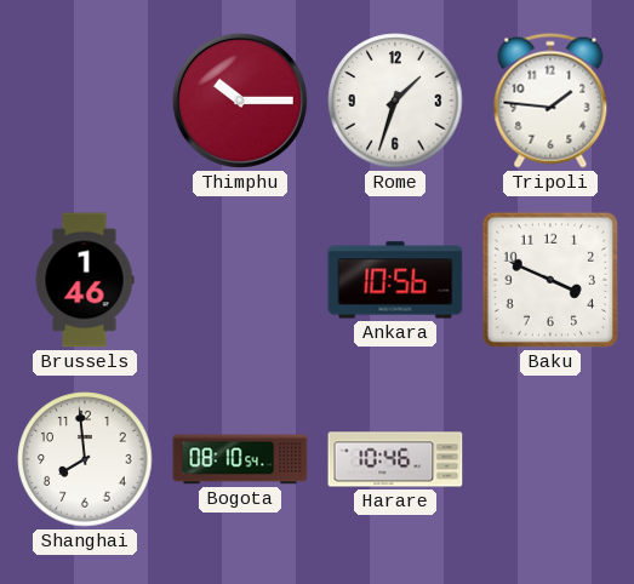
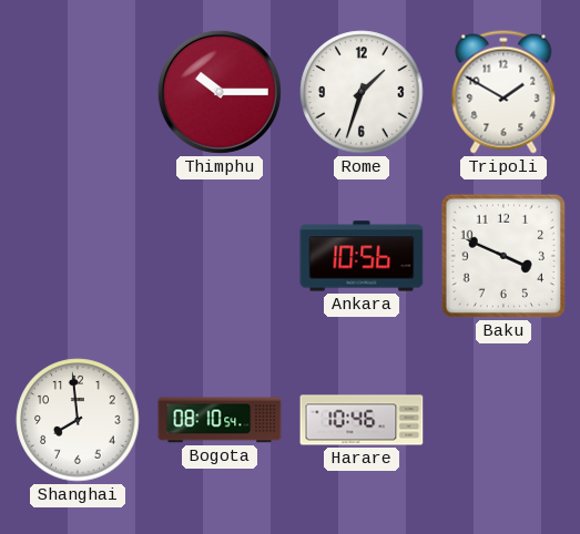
Tripoli: 1:46 -> 1:50
Brussels: 1:46 -> none
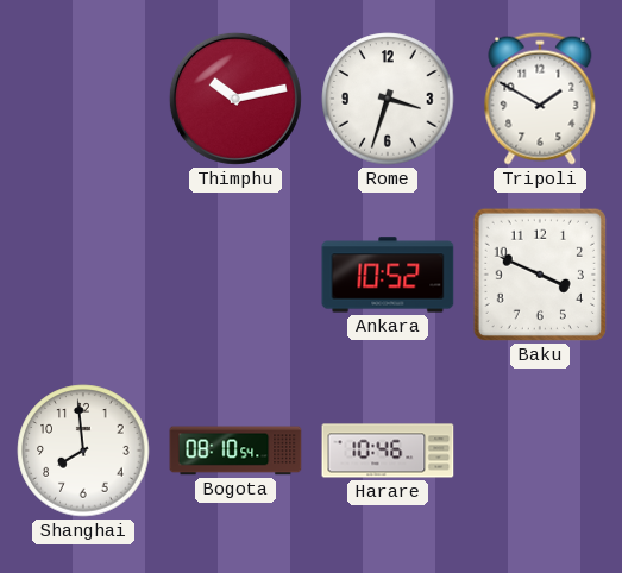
Thimphu: 10:15 -> 10:13
Rome: 1:33 -> 3:33
Ankara: 10:56 -> 10:52
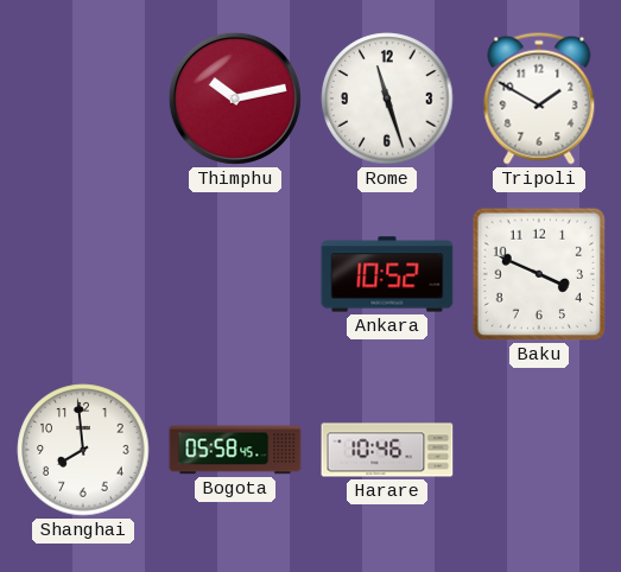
Rome: 3:33 -> 11:27
Bogota: 08:10 -> 05:58
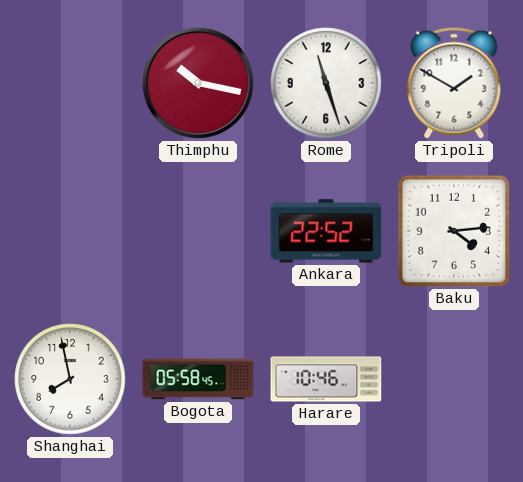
Thimphu: 10:13 -> 10:17
Ankara: 10:52 -> 22:52
Baku: 3:49 -> 4:14
Shanghai: 7:59 -> 7:58
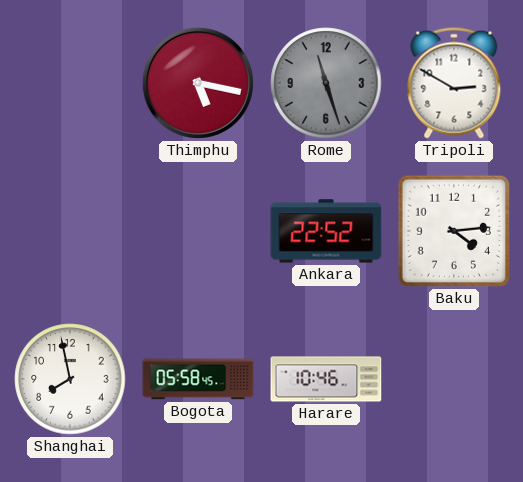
Thimphu: 10:17 -> 5:17
Rome dial: white -> grey
Tripoli: 1:50 -> 2:50
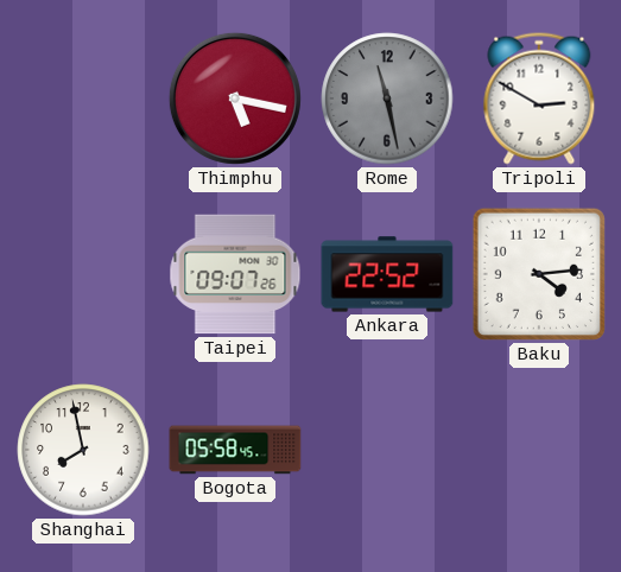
Rome: 11:27 -> 11:28
Taipei: none -> 09:07
Harare: 10:46 -> none
